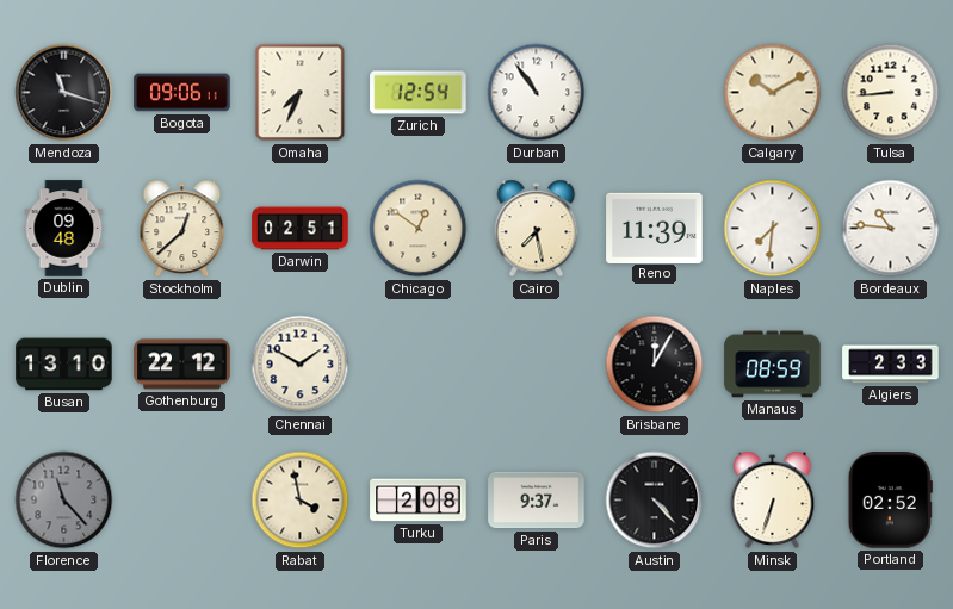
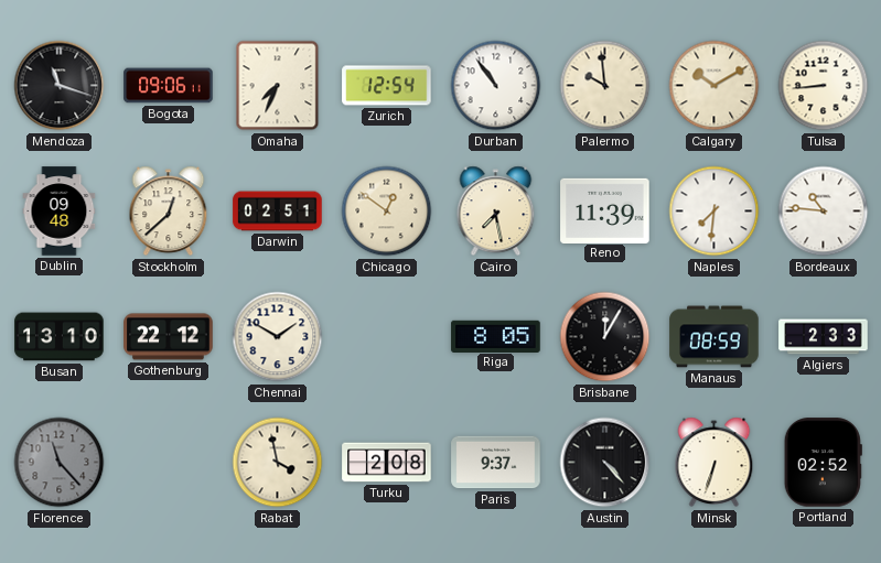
Palermo: none -> 9:59
Riga: none -> 8:05
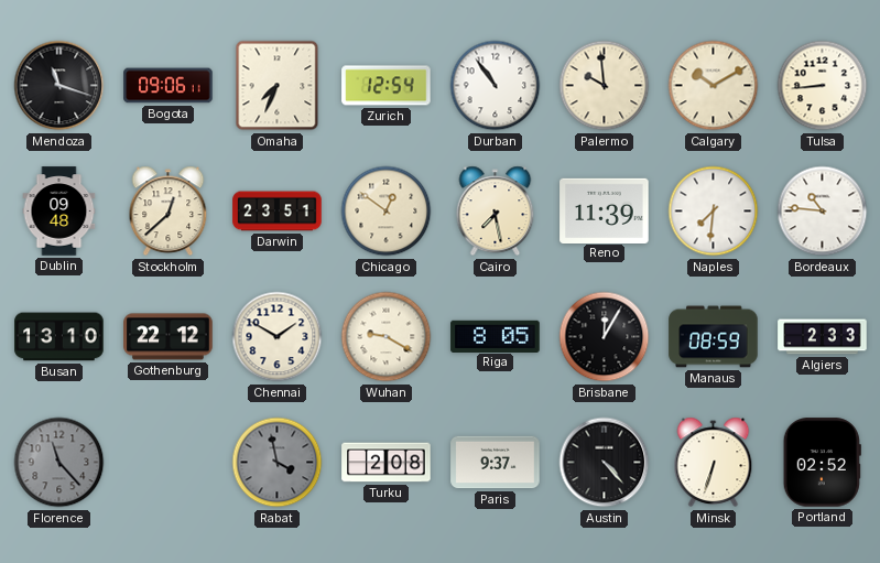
Darwin: 02:51 -> 23:51
Wuhan: none -> 9:20
Rabat dial: cream -> grey
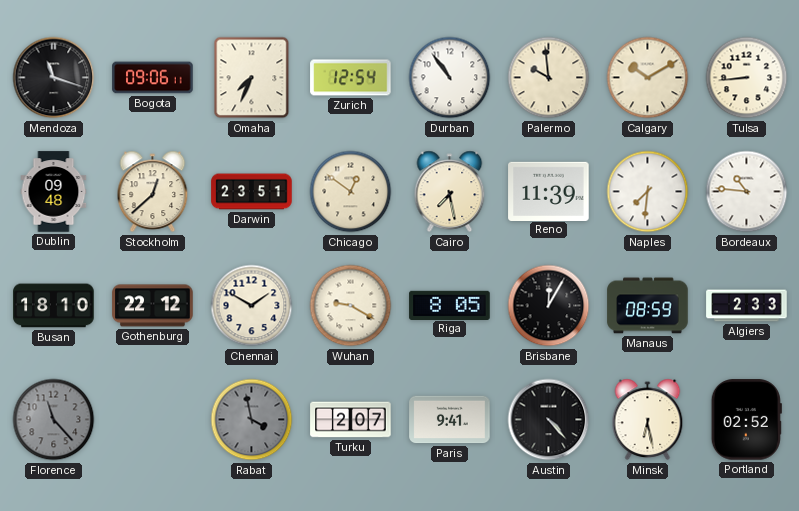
Busan: 13:10 -> 18:10
Turku: 2:08 -> 2:07
Paris: 9:37 -> 9:41
Minsk: 6:33 -> 6:28
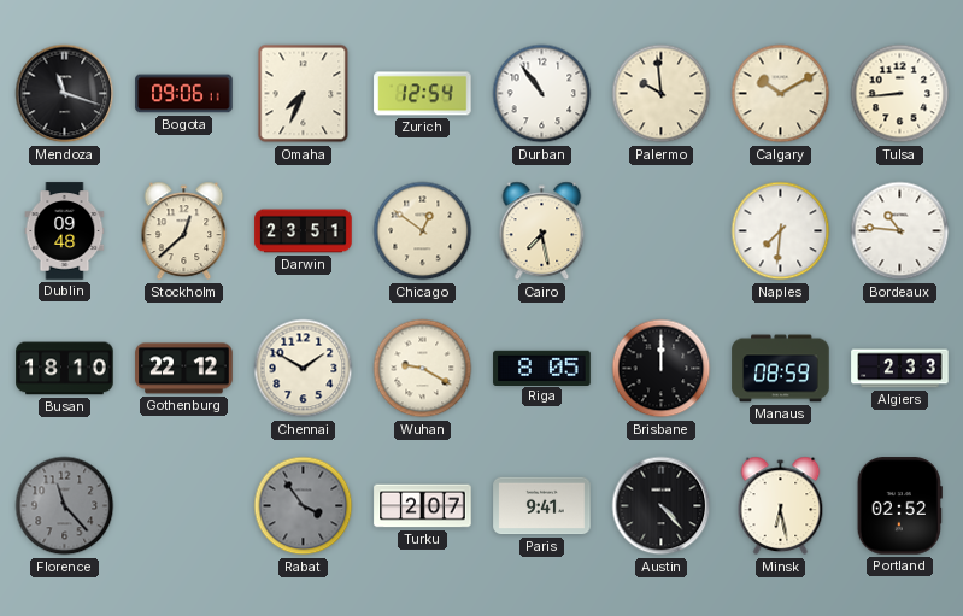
Reno: 11:39 -> none
Brisbane: 12:05 -> 12:00
Rabat: 3:58 -> 3:54
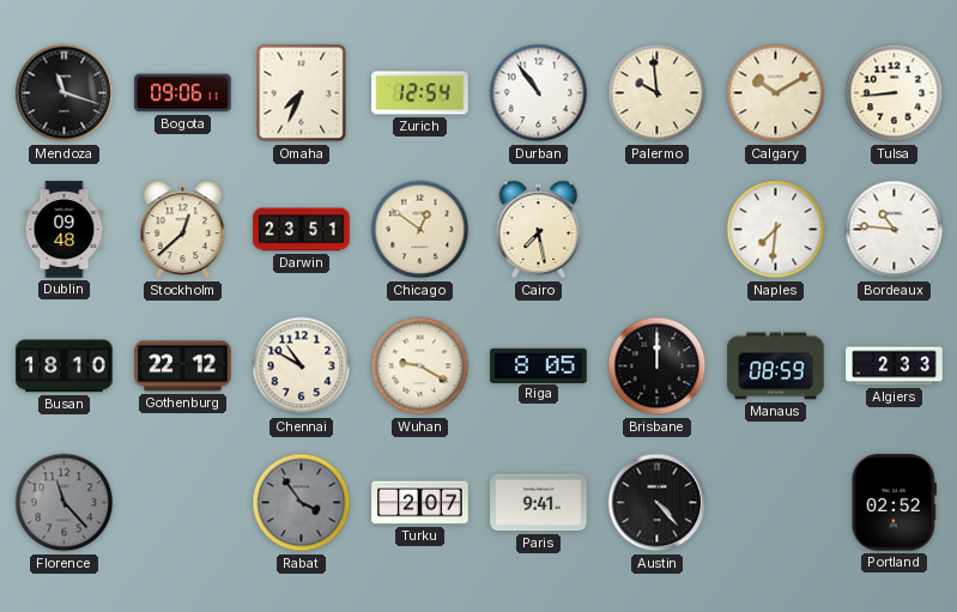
Chennai: 1:50 -> 10:50
Minsk: 6:28 -> none
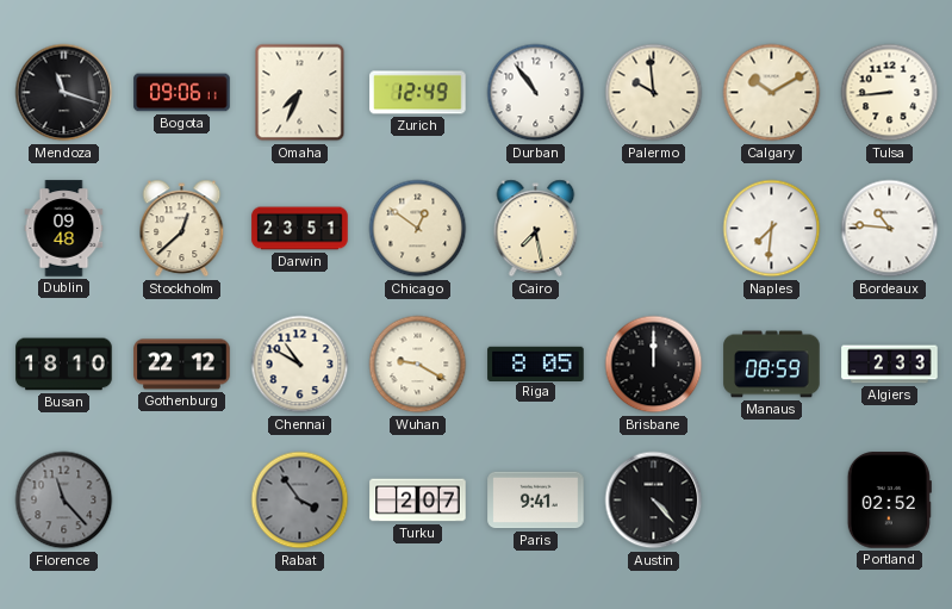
Zurich: 12:54 -> 12:49
